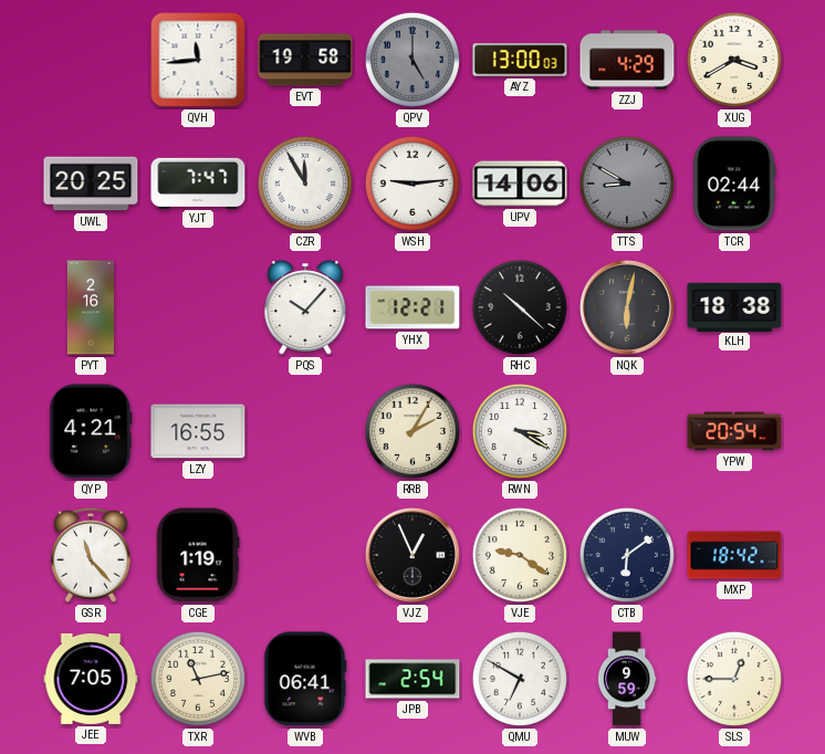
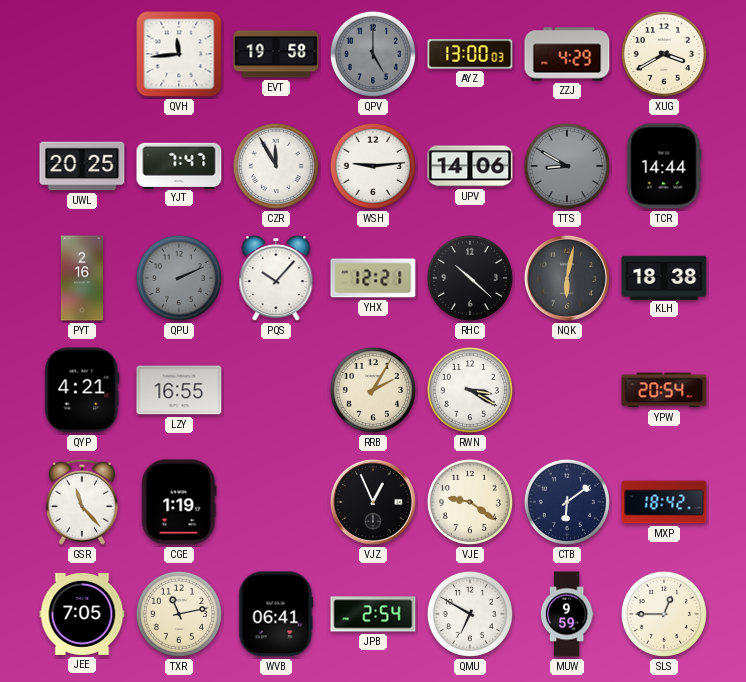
TCR: 02:44 -> 14:44
QPU: none -> 2:11
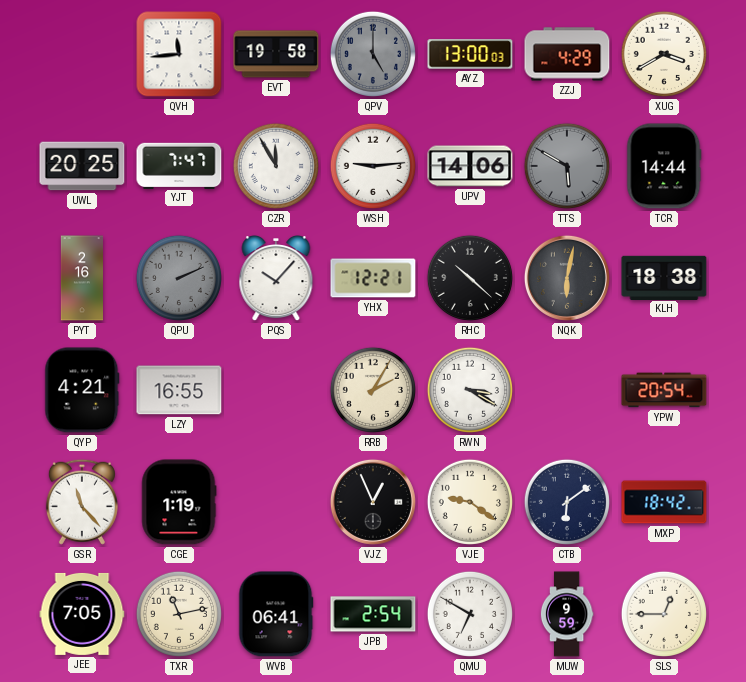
TTS: 8:50 -> 5:50
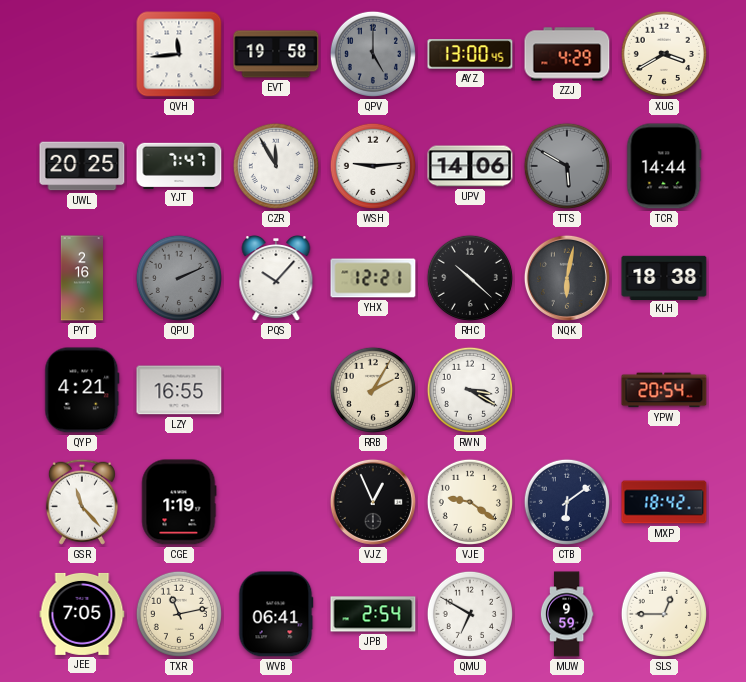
AYZ: 13:00:03 -> 13:00:45
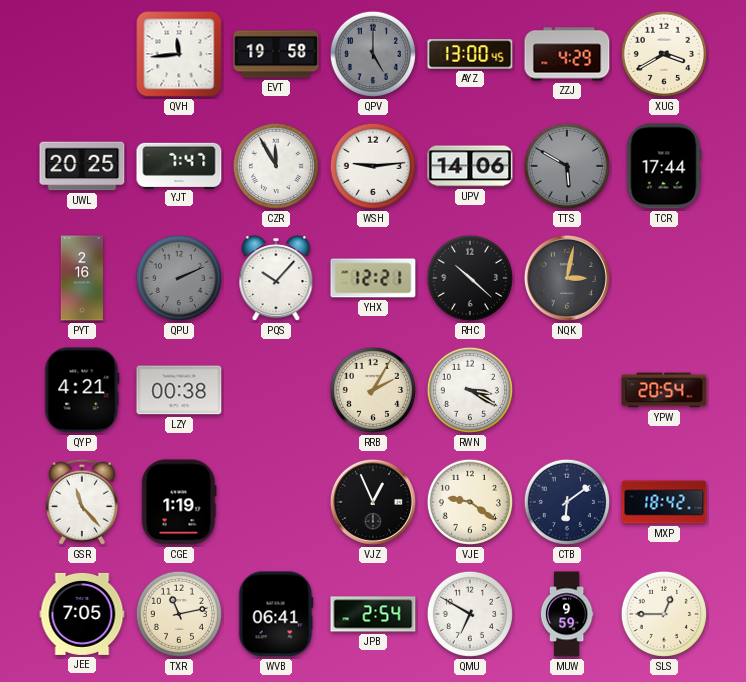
TCR: 14:44 -> 17:44
NQK: 6:02 -> 3:02
KLH: 18:38 -> none
LZY: 16:55 -> 00:38
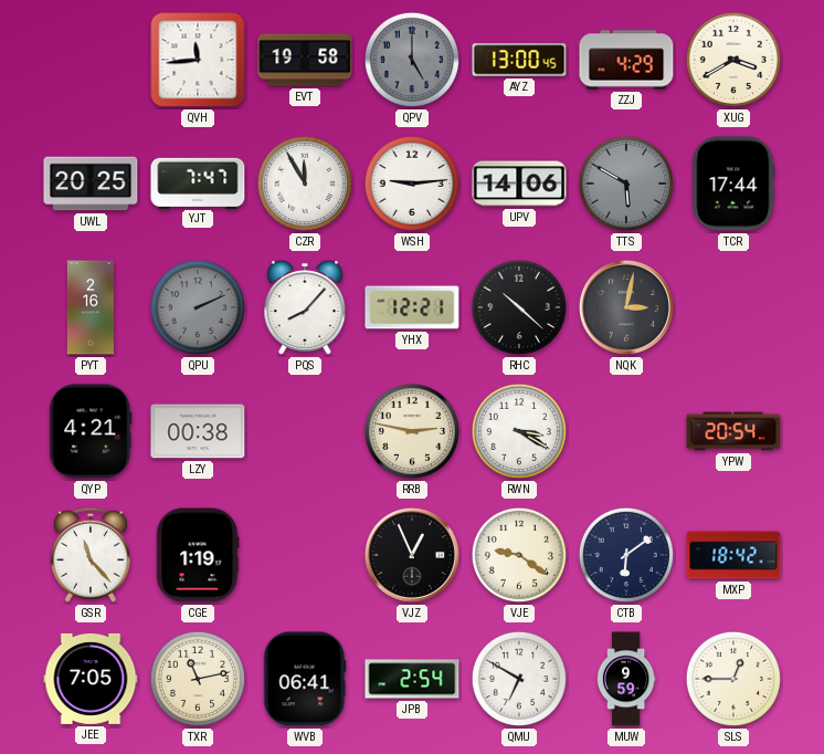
PQS: 10:07 -> 8:07
RRB: 2:05 -> 2:47
